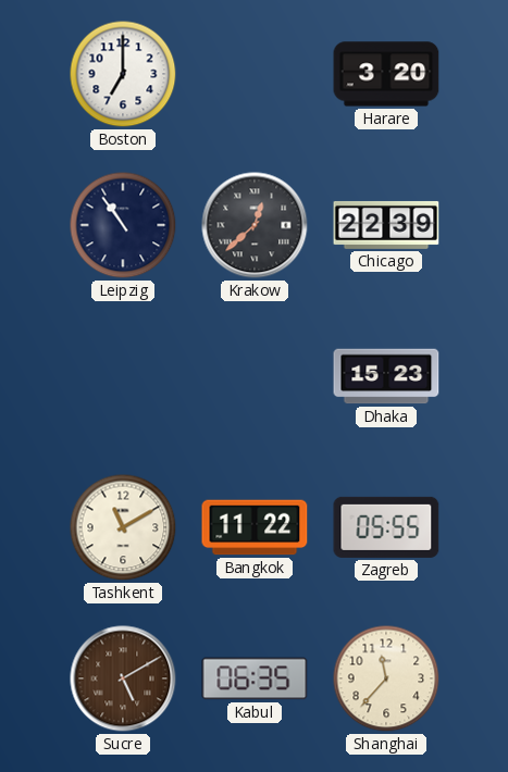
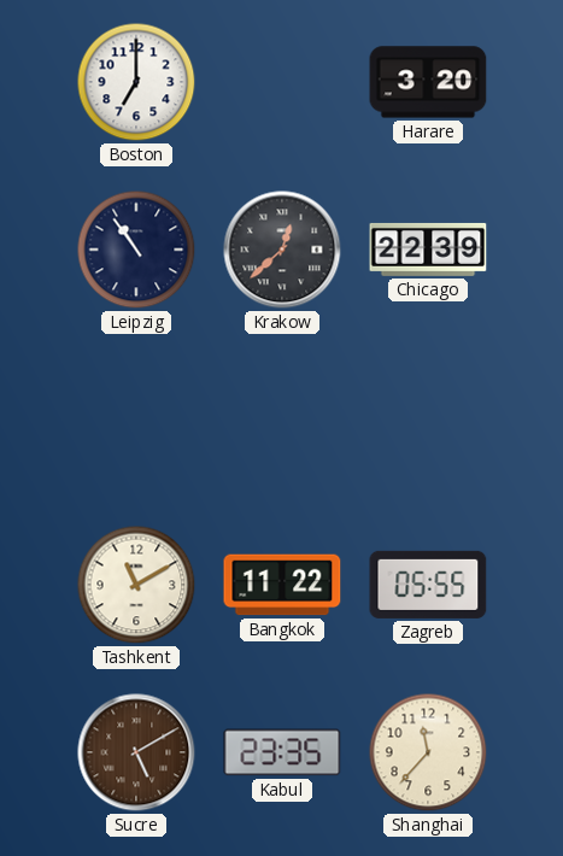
Dhaka: 15:23 -> none
Kabul: 06:35 -> 23:35
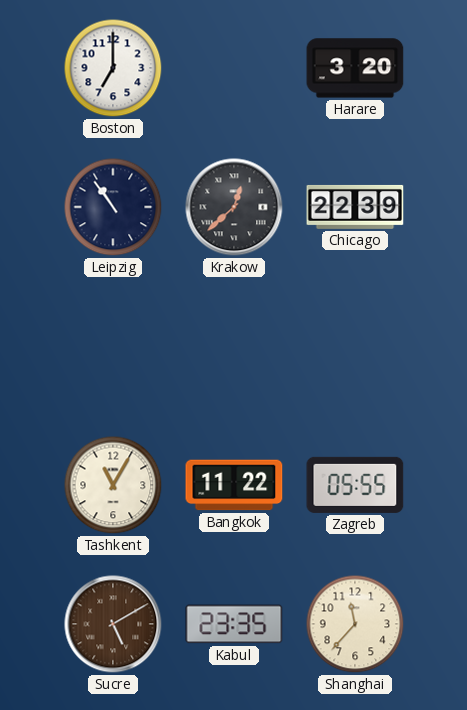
Tashkent: 11:10 -> 11:05
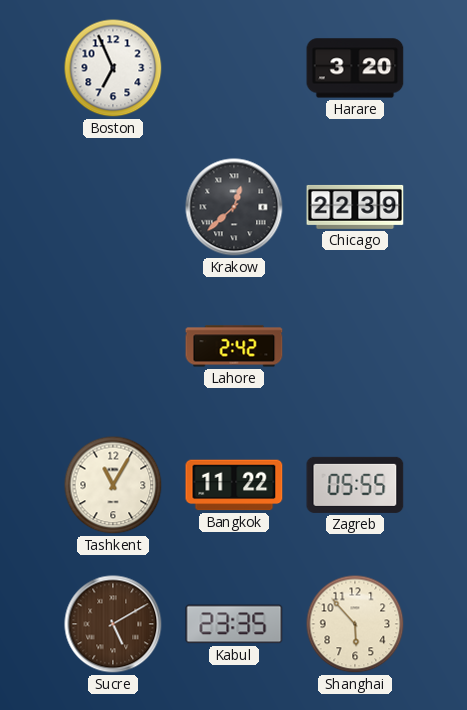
Boston: 7:00 -> 6:56
Leipzig: 10:54 -> none
Lahore: none -> 2:42
Shanghai: 11:37 -> 5:53
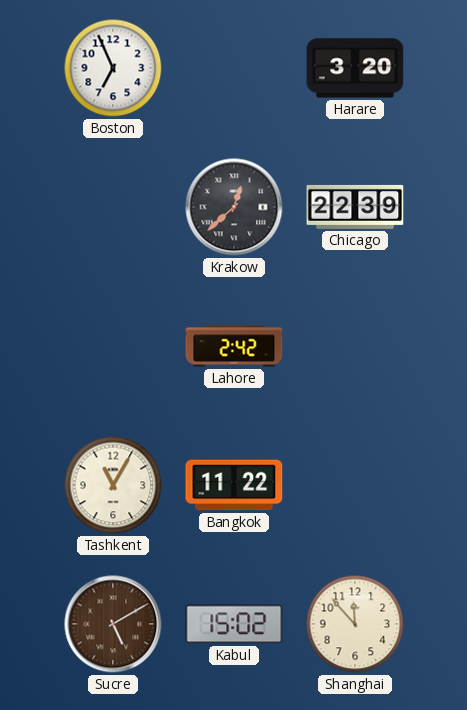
Zagreb: 05:55 -> none
Kabul: 23:35 -> 15:02
Shanghai: 5:53 -> 11:53
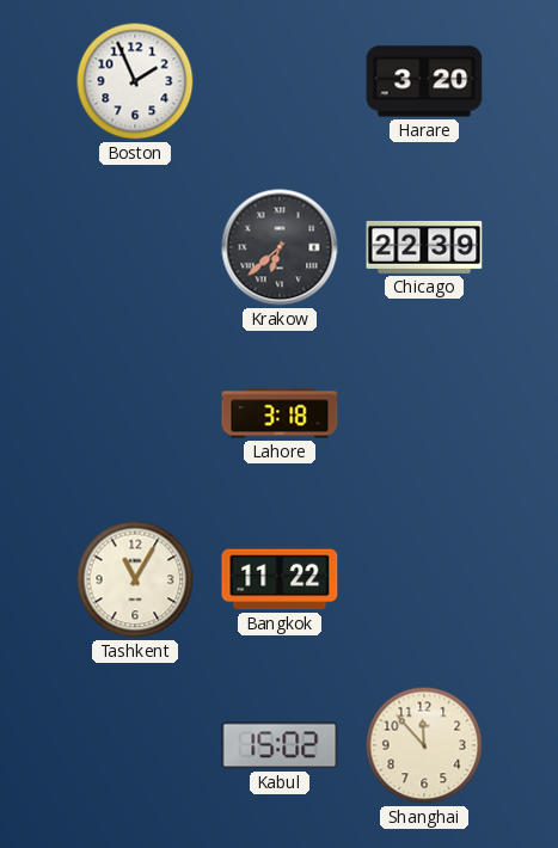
Boston: 6:56 -> 1:56
Krakow: 12:38 -> 6:38
Lahore: 2:42 -> 3:18
Sucre: 5:10 -> none
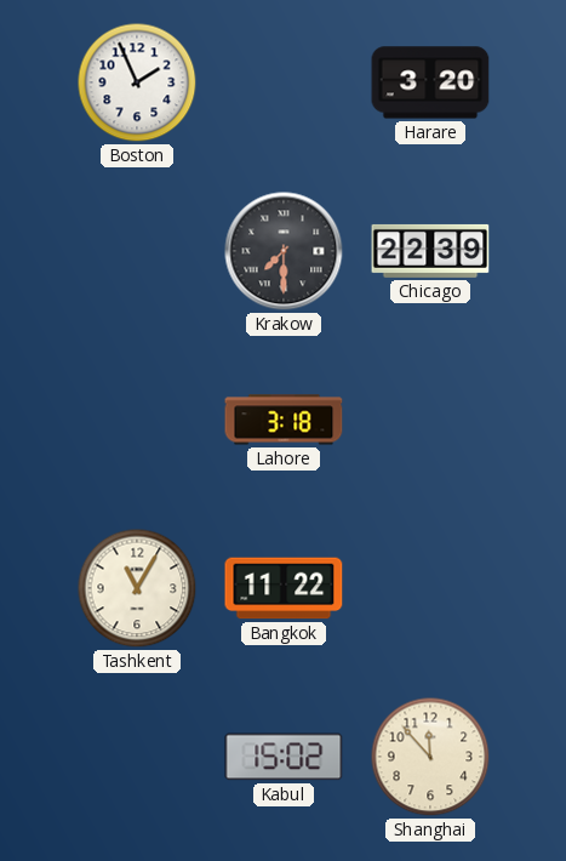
Krakow: 6:38 -> 7:30
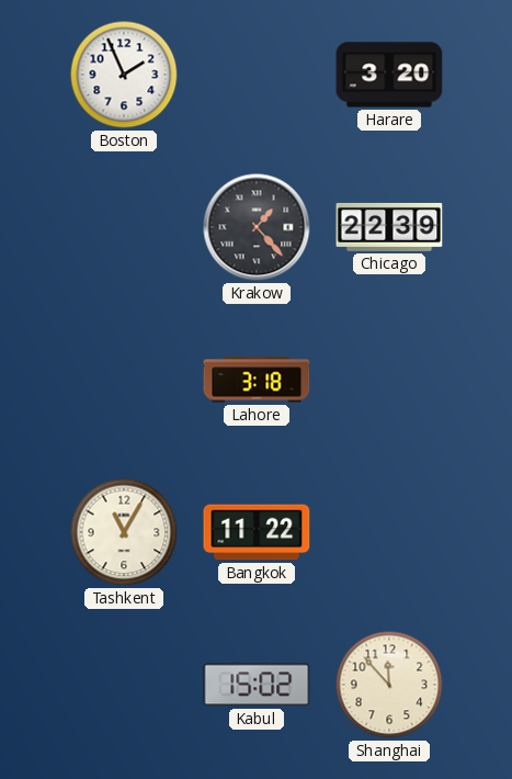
Krakow: 7:30 -> 1:23
